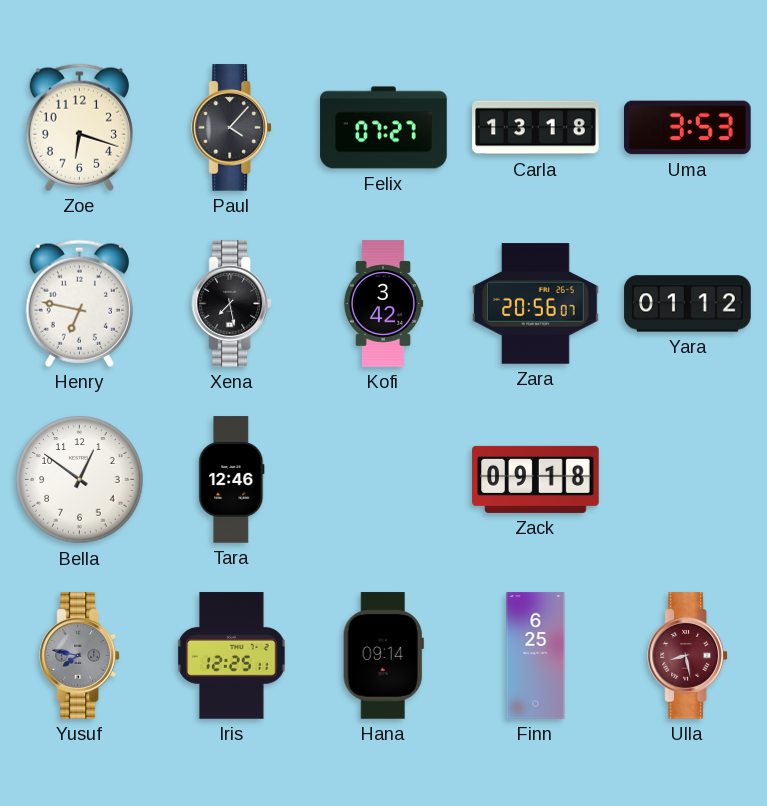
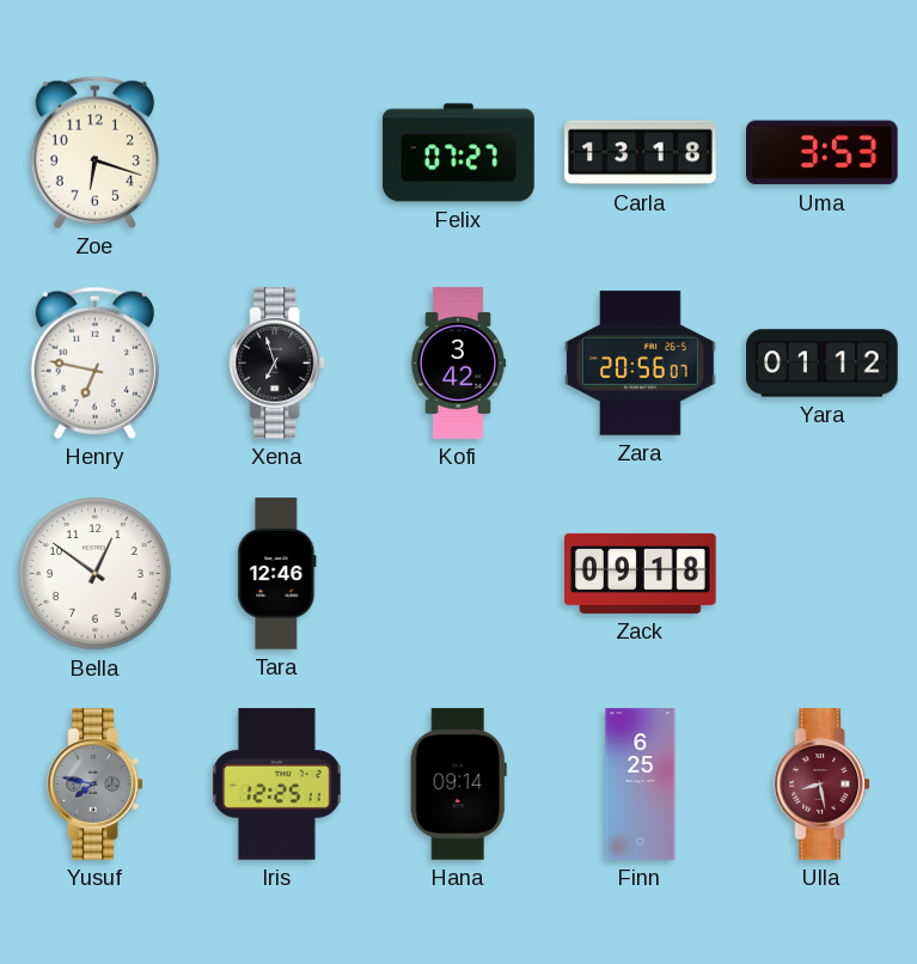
Paul: 4:07 -> none
Xena: 7:28 -> 6:57
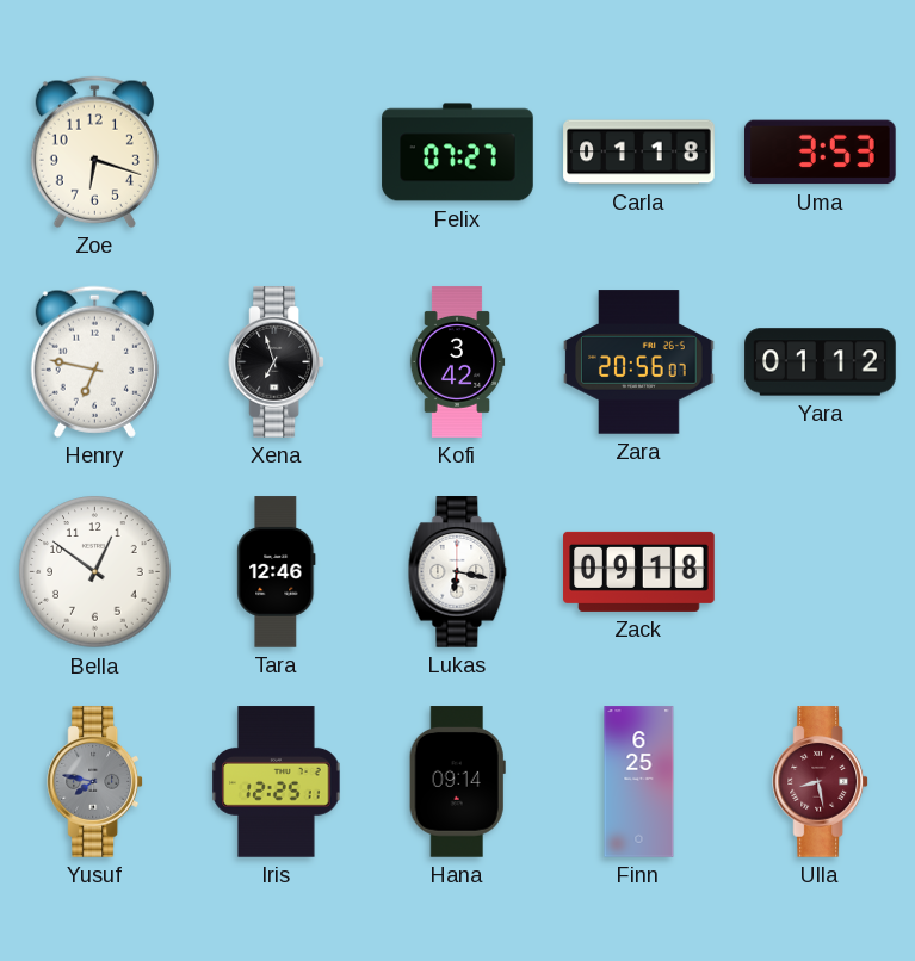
Carla: 13:18 -> 01:18
Lukas: none -> 6:17
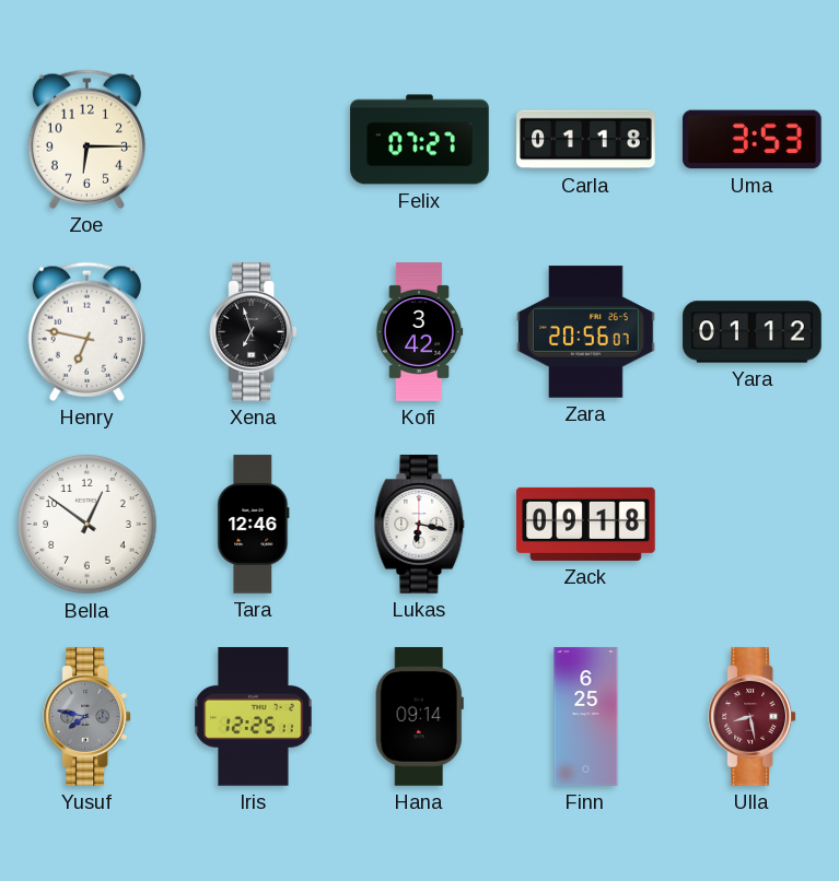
Zoe: 6:18 -> 6:15
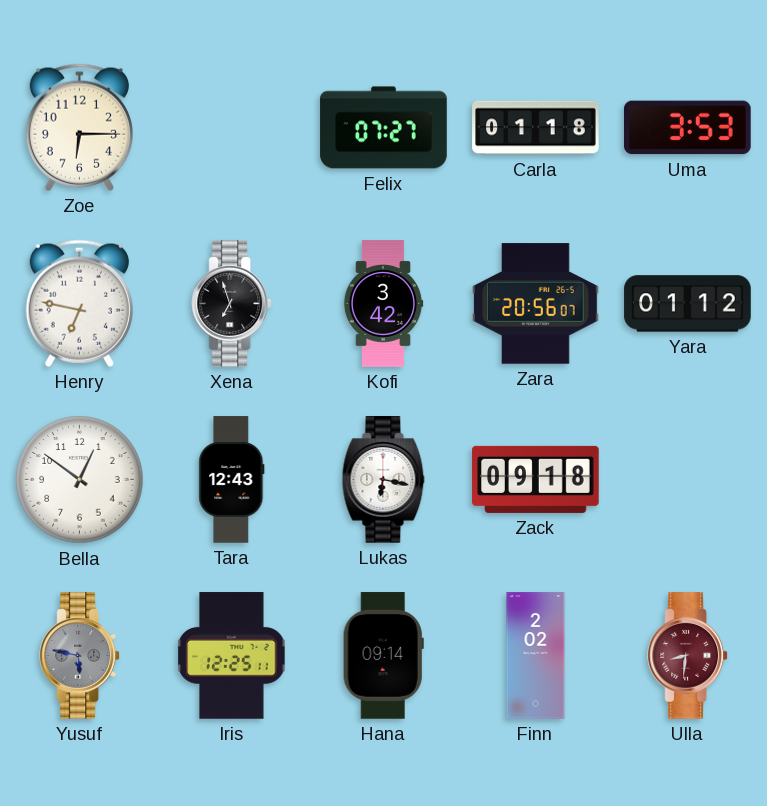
Tara: 12:46 -> 12:43
Yusuf: 7:47 -> 5:47
Finn: 6:25 -> 2:02
Ulla: 8:28 -> 8:31
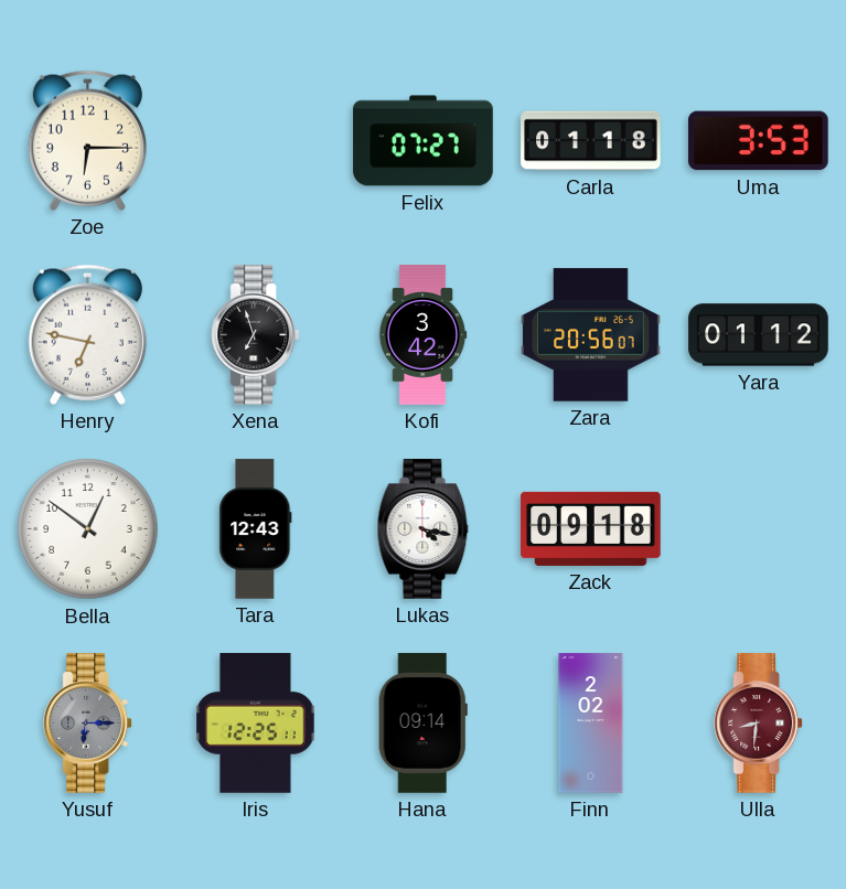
Lukas: 6:17 -> 4:17
Yusuf: 5:47 -> 6:15
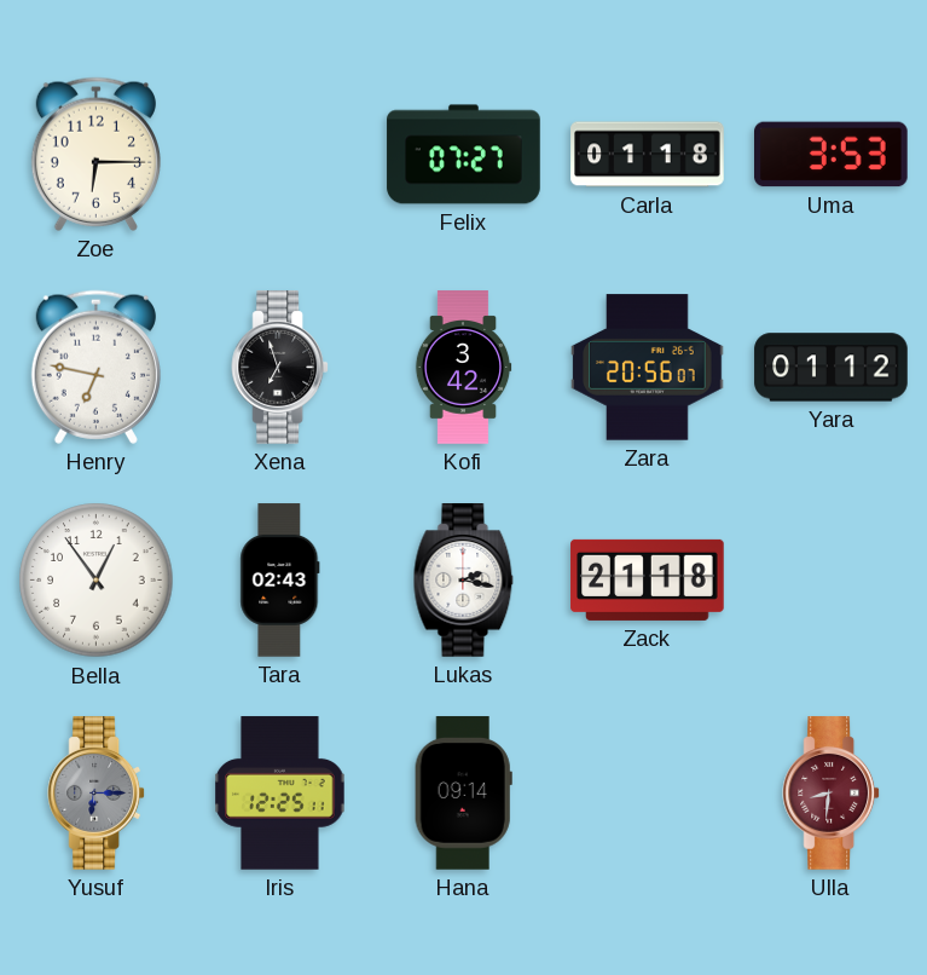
Bella: 12:51 -> 12:54
Tara: 12:43 -> 02:43
Lukas: 4:17 -> 2:17
Zack: 09:18 -> 21:18
Finn: 2:02 -> none
